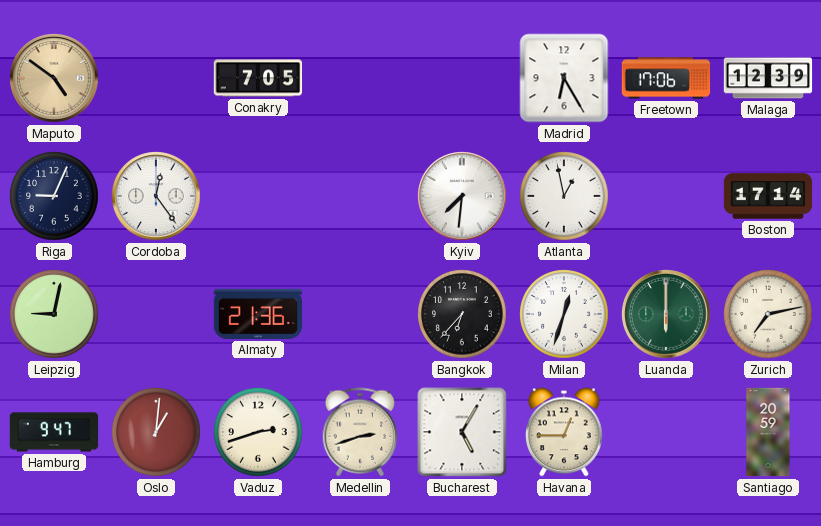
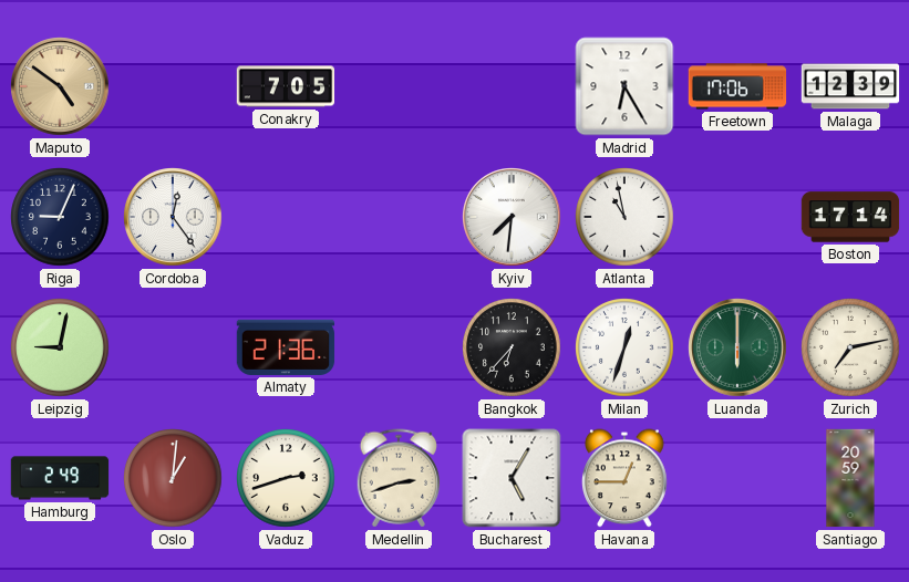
Atlanta: 12:58 -> 10:58
Hamburg: 9:47 -> 2:49
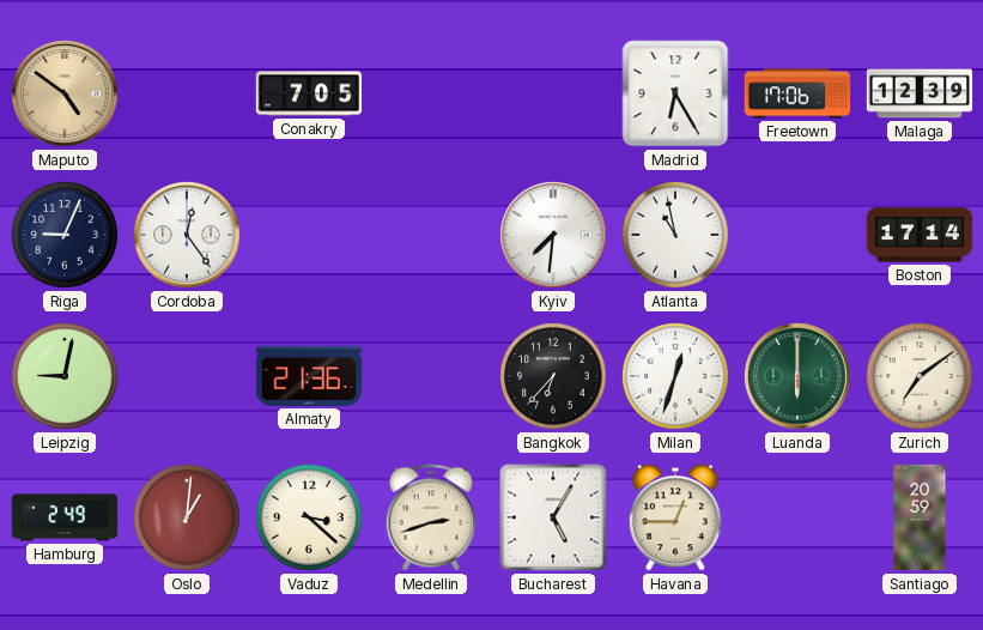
Zurich: 7:13 -> 7:09
Vaduz: 2:42 -> 3:22
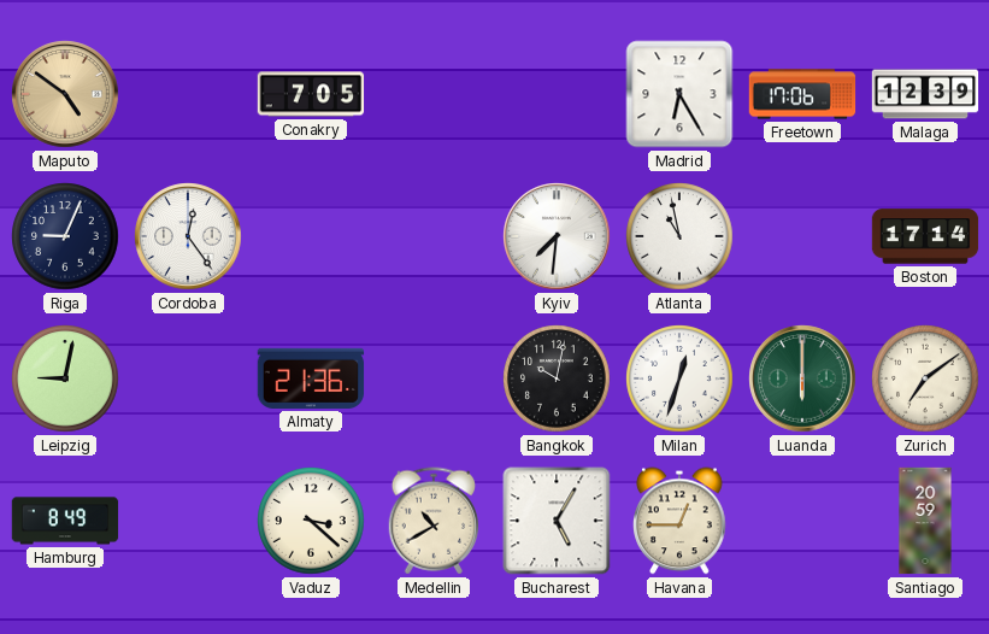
Bangkok: 6:37 -> 10:02
Hamburg: 2:49 -> 8:49
Oslo: 1:01 -> none
Medellin: 2:42 -> 10:40
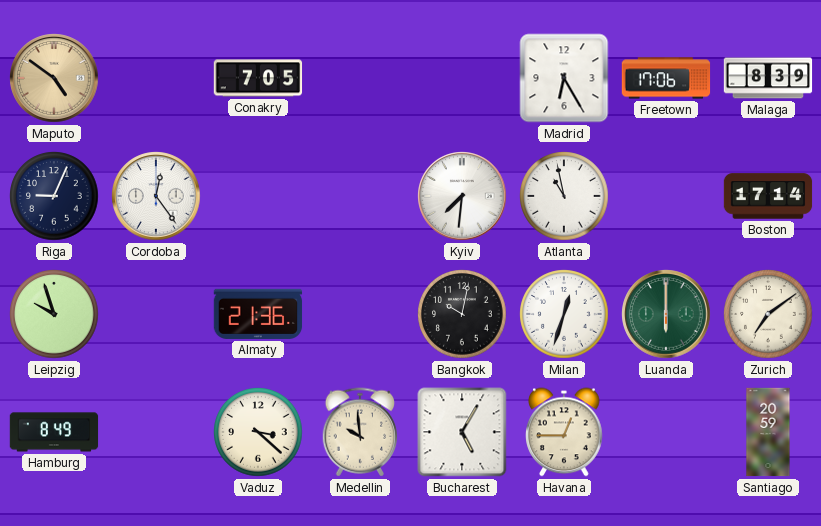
Malaga: 12:39 -> 8:39
Leipzig: 9:02 -> 9:57
Medellin: 10:40 -> 9:59
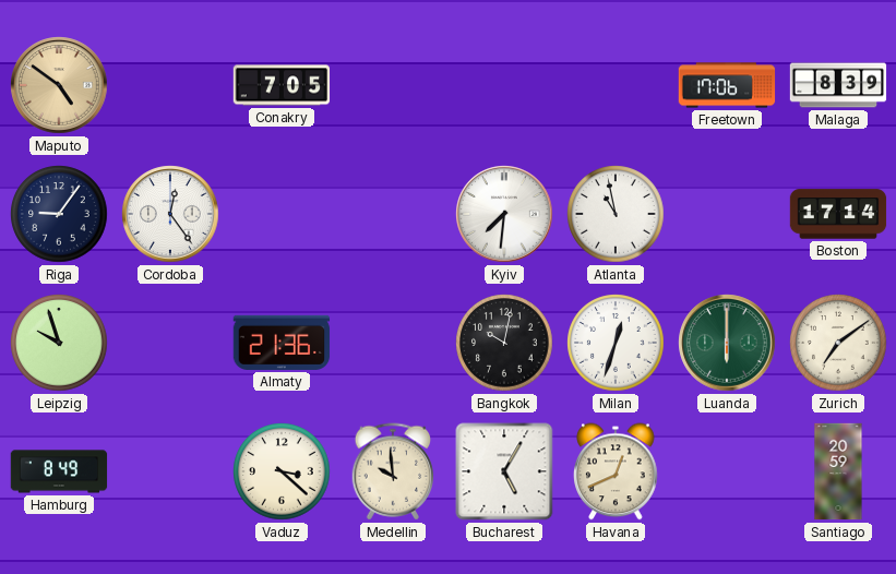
Madrid: 6:25 -> none
Riga: 9:04 -> 9:06
Havana: 12:45 -> 12:41
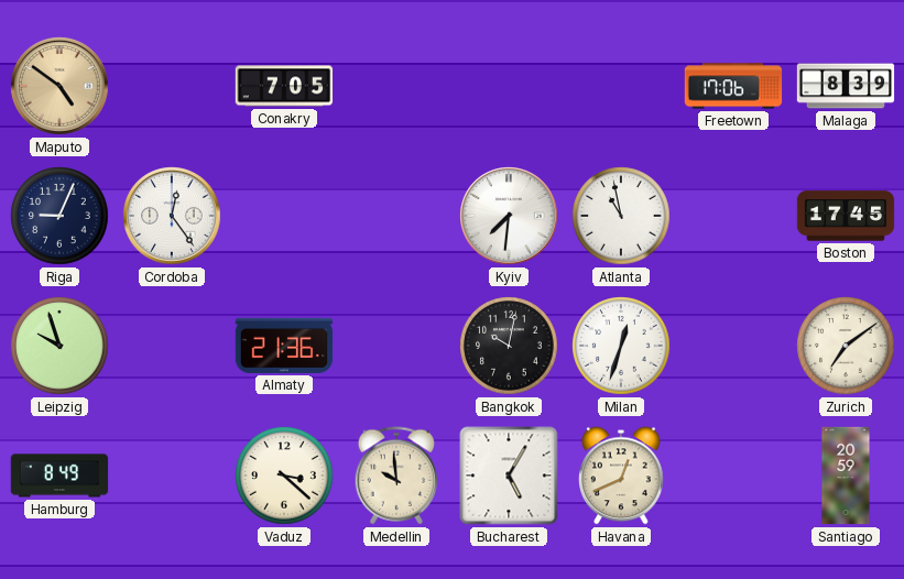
Riga: 9:06 -> 9:04
Boston: 17:14 -> 17:45
Luanda: 6:00 -> none
